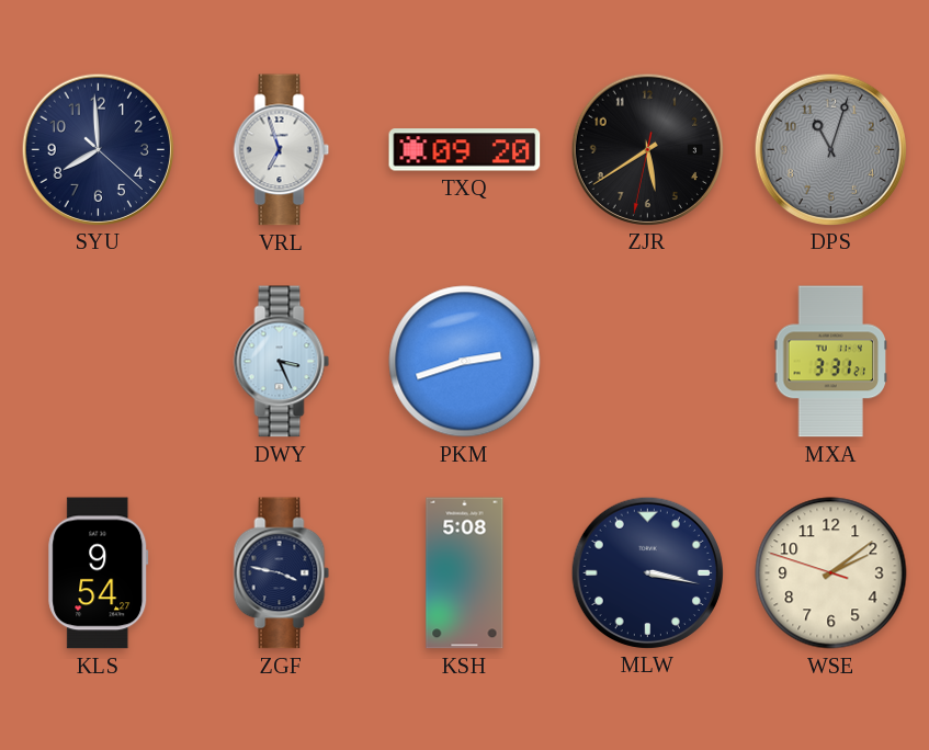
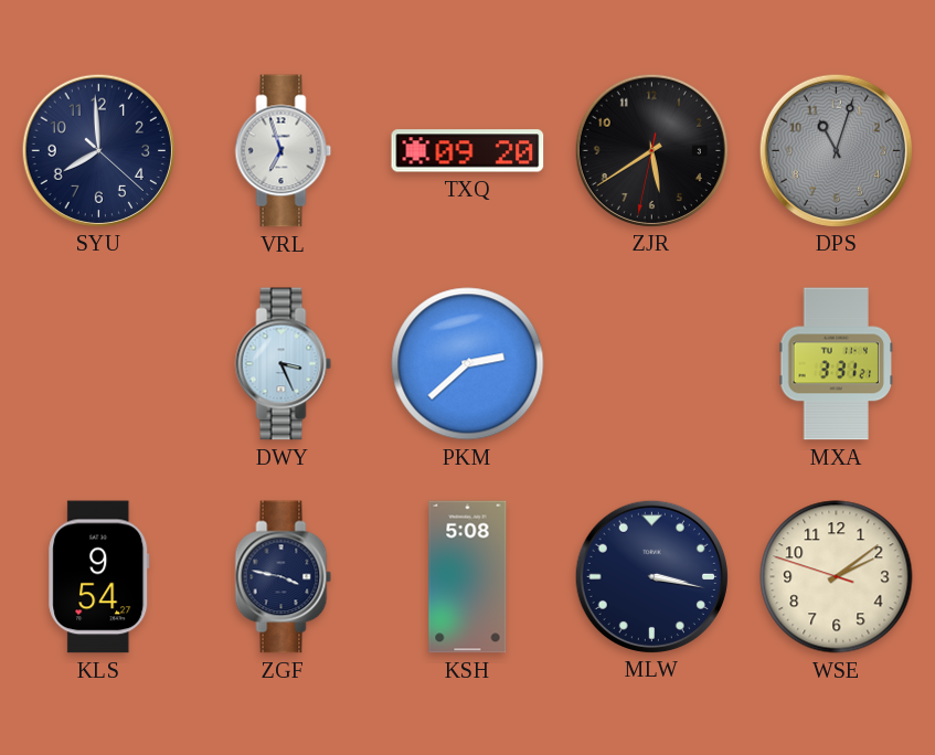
PKM: 2:42 -> 2:38
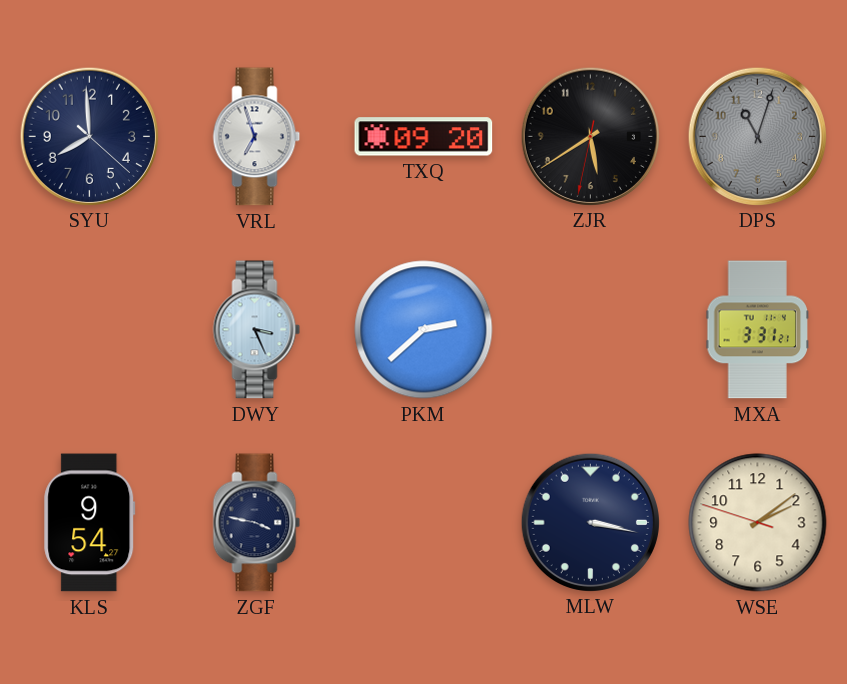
KSH: 5:08 -> none
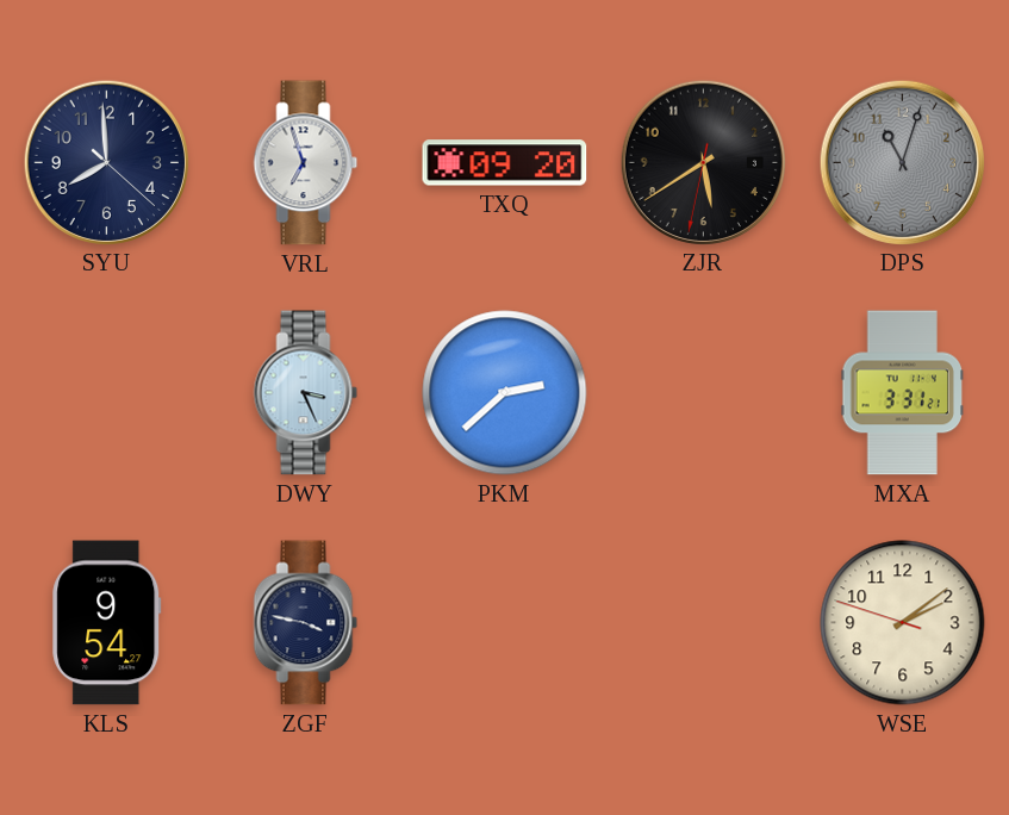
MLW: 3:17 -> none
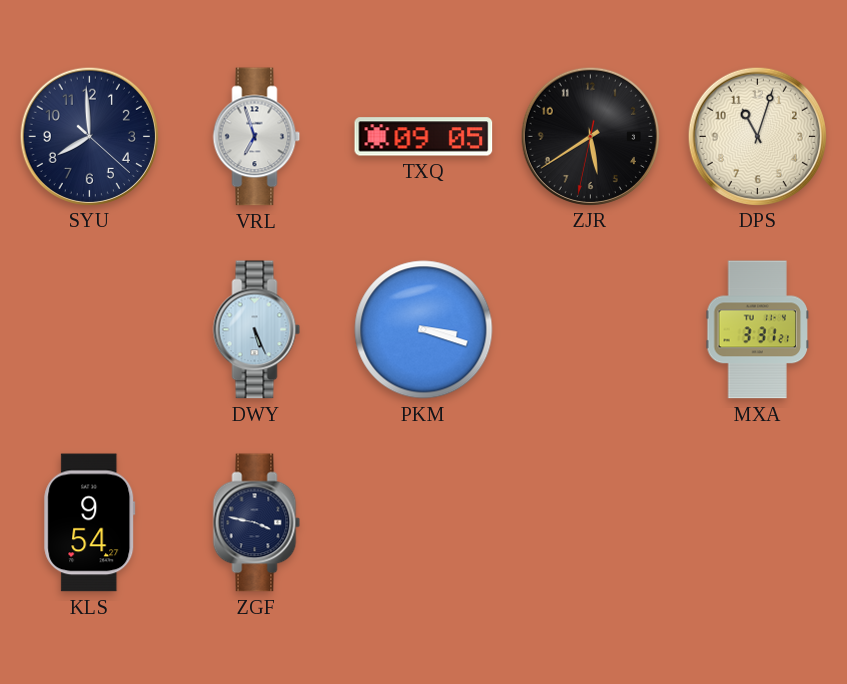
TXQ: 09:20 -> 09:05
DPS dial: grey -> cream
DWY: 3:26 -> 5:26
PKM: 2:38 -> 3:18
WSE: 2:08 -> none
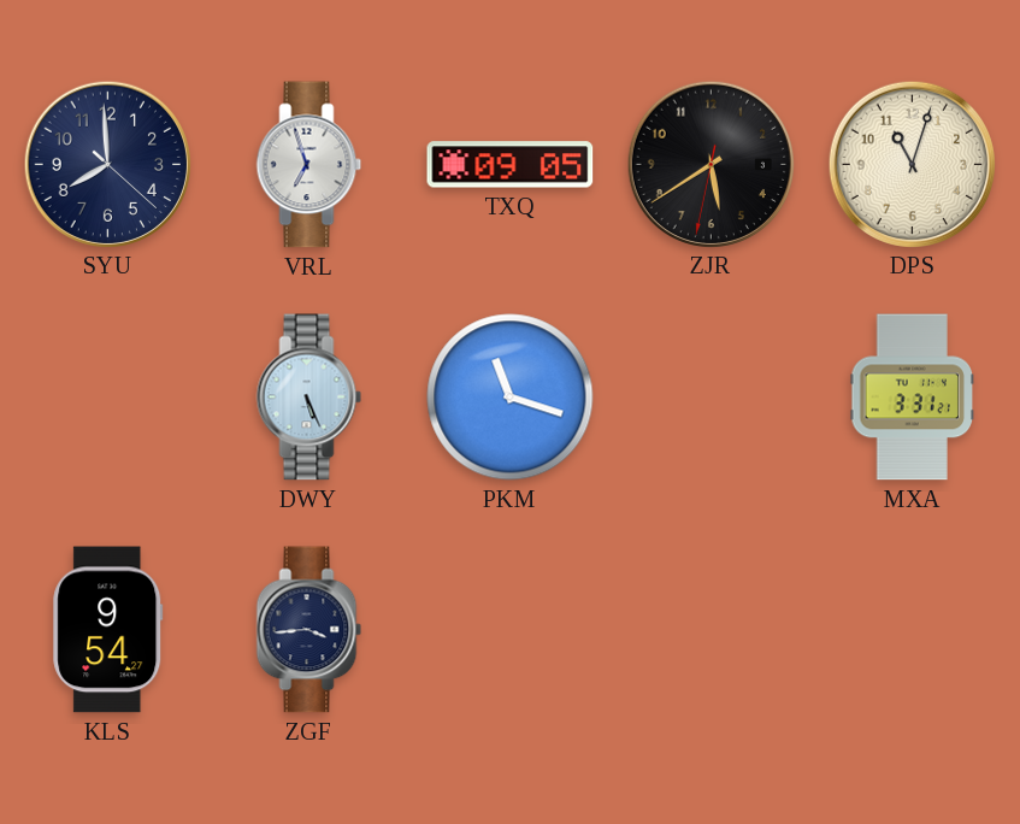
PKM: 3:18 -> 11:18
ZGF: 3:47 -> 3:44
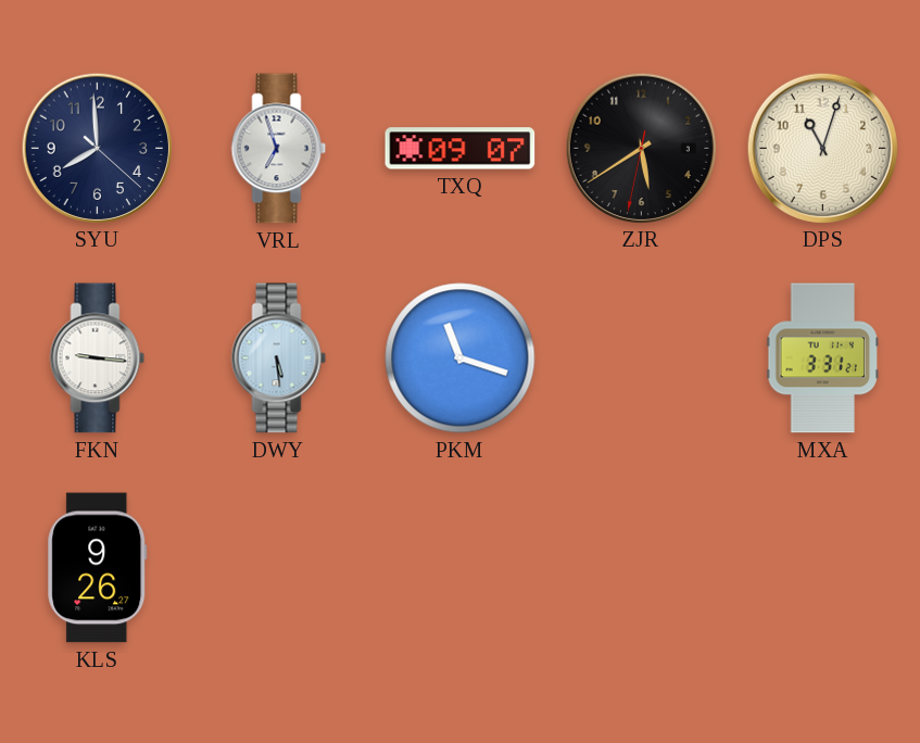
TXQ: 09:05 -> 09:07
FKN: none -> 9:16
DWY: 5:26 -> 5:29
KLS: 9:54 -> 9:26
ZGF: 3:44 -> none
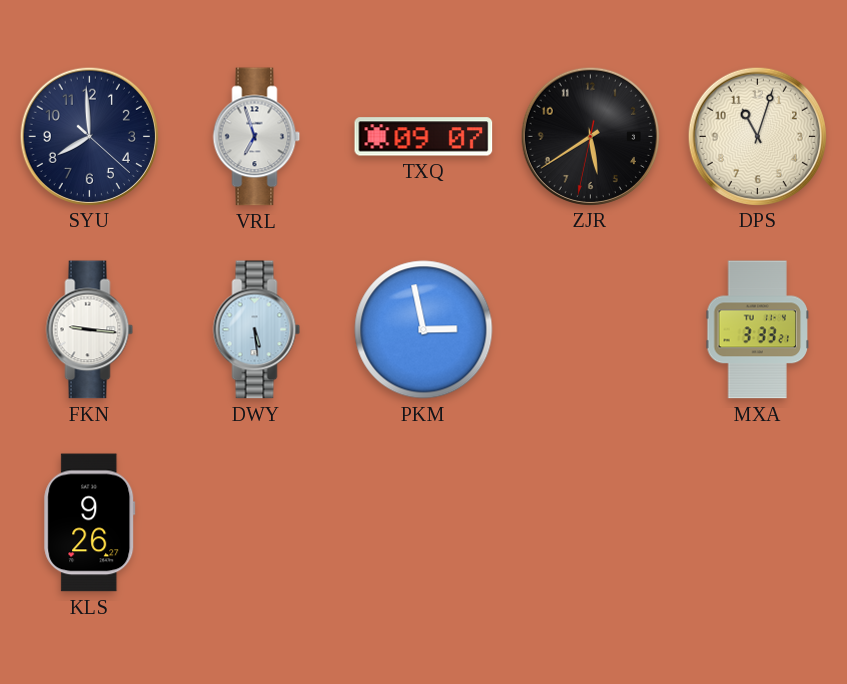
PKM: 11:18 -> 2:58
MXA: 3:31 -> 3:33
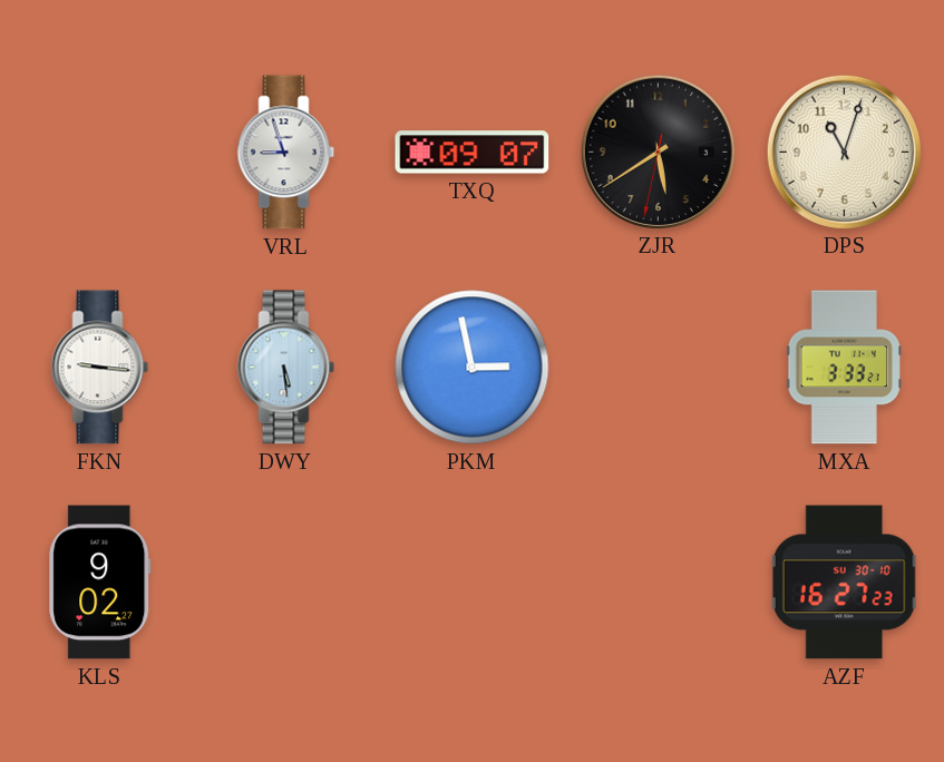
SYU: 7:59 -> none
VRL: 6:57 -> 8:57
KLS: 9:26 -> 9:02
AZF: none -> 16:27
